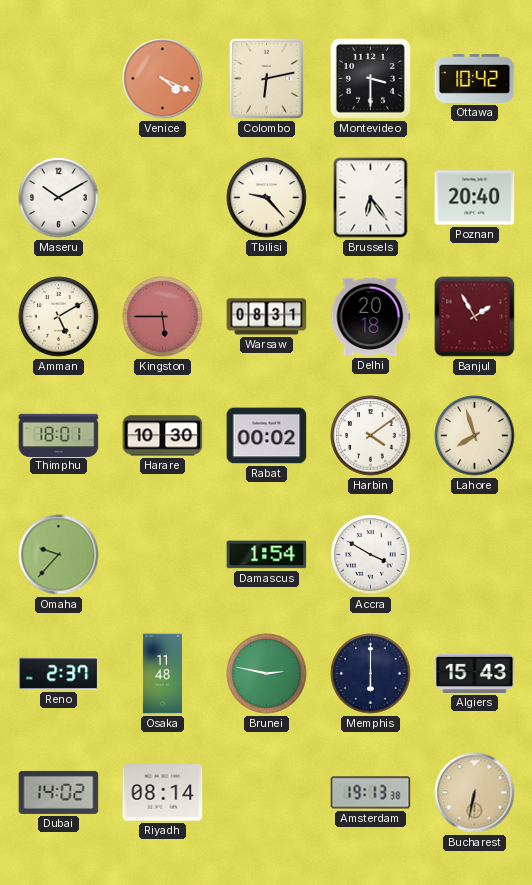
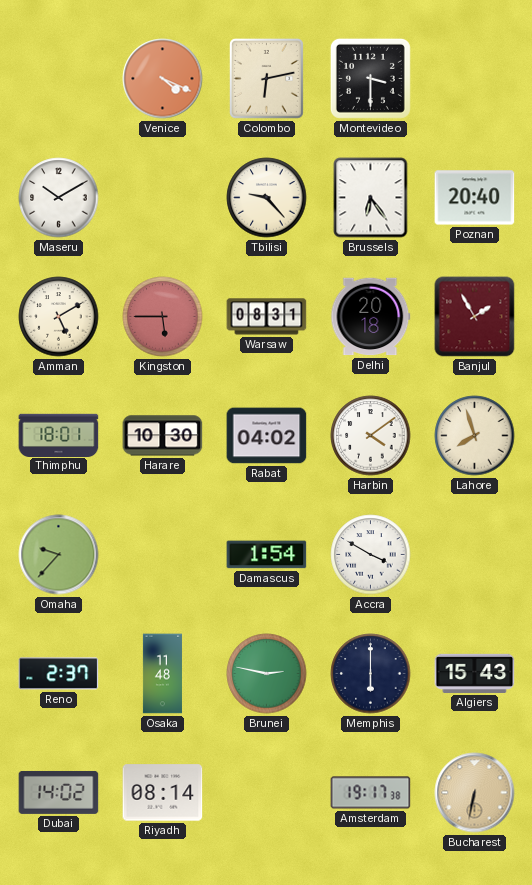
Ottawa: 10:42 -> none
Rabat: 00:02 -> 04:02
Amsterdam: 19:13 -> 19:17
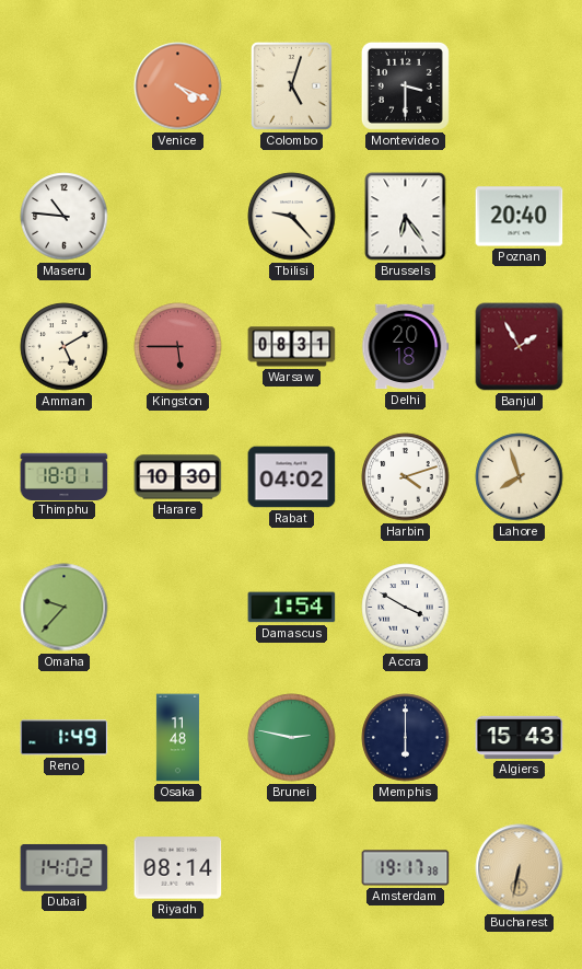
Colombo: 6:13 -> 5:03
Maseru: 10:10 -> 10:46
Harbin: 4:09 -> 4:12
Reno: 2:37 -> 1:49
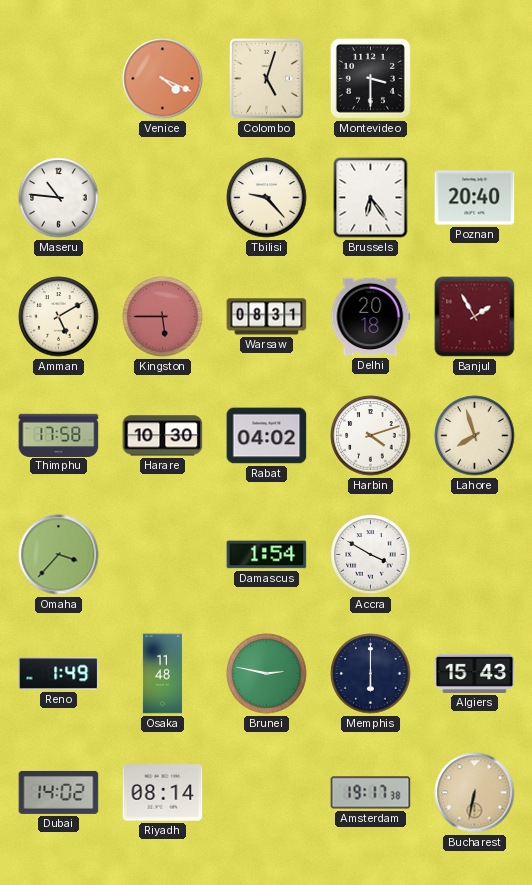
Thimphu: 18:01 -> 17:58
Omaha: 9:37 -> 3:37
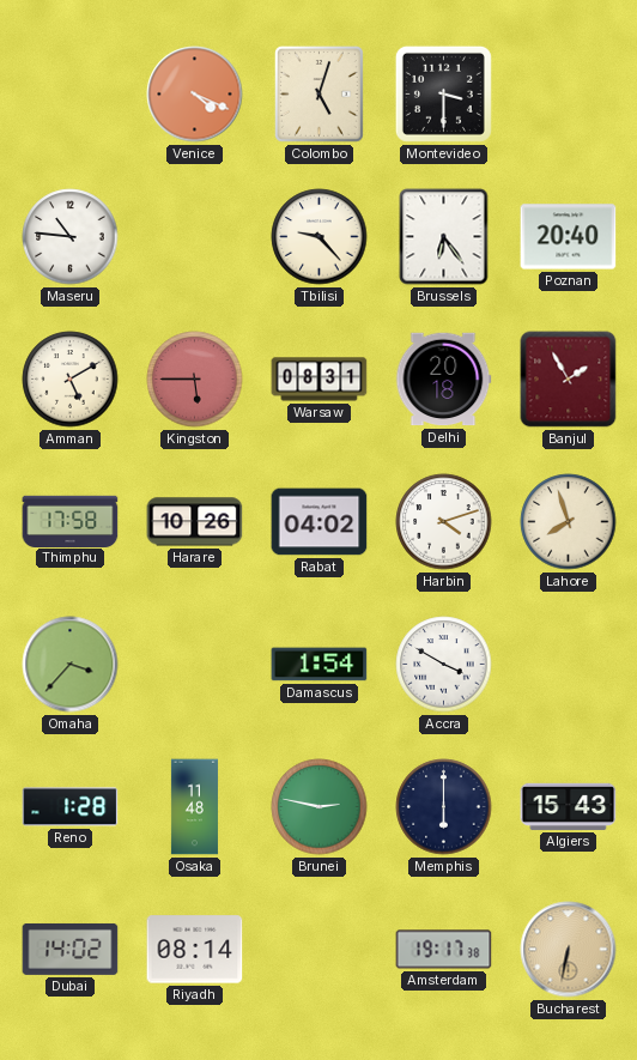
Harare: 10:30 -> 10:26
Reno: 1:49 -> 1:28
